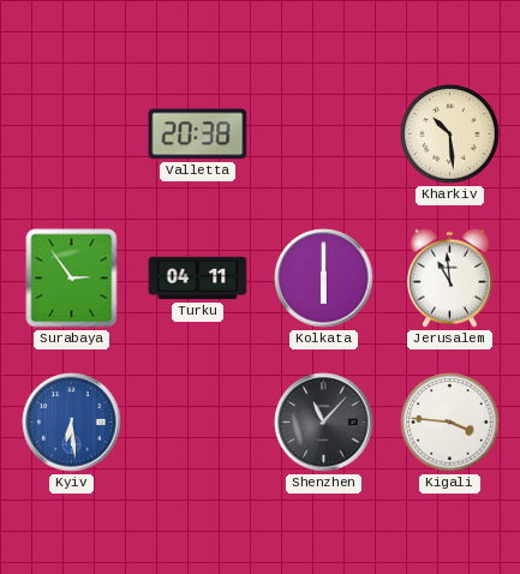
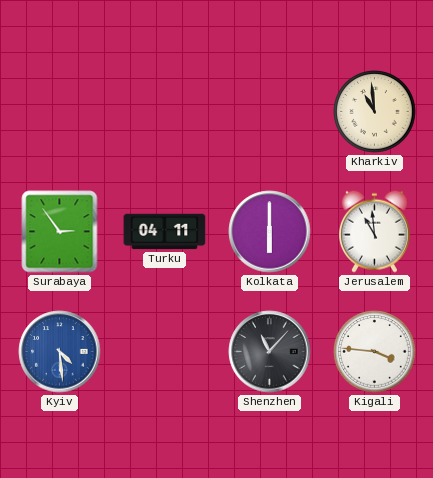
Valletta: 20:38 -> none
Kharkiv: 10:29 -> 10:59
Kyiv: 6:29 -> 4:29
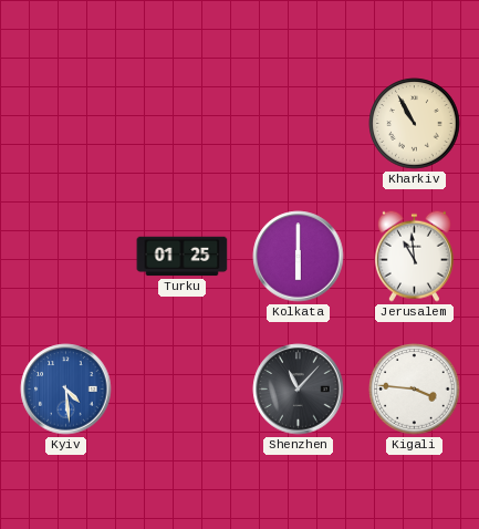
Kharkiv: 10:59 -> 10:55
Surabaya: 2:54 -> none
Turku: 04:11 -> 01:25
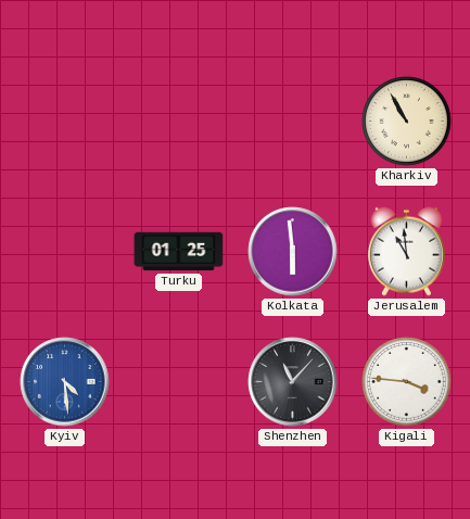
Kolkata: 6:00 -> 5:59
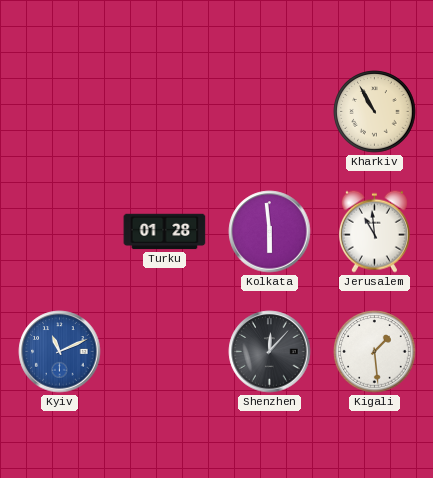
Turku: 01:25 -> 01:28
Kyiv: 4:29 -> 11:11
Shenzhen: 11:07 -> 12:07
Kigali: 3:46 -> 1:29
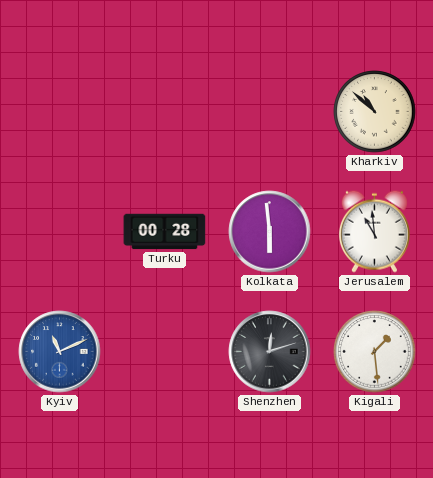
Kharkiv: 10:55 -> 10:52
Turku: 01:28 -> 00:28
Shenzhen: 12:07 -> 12:12
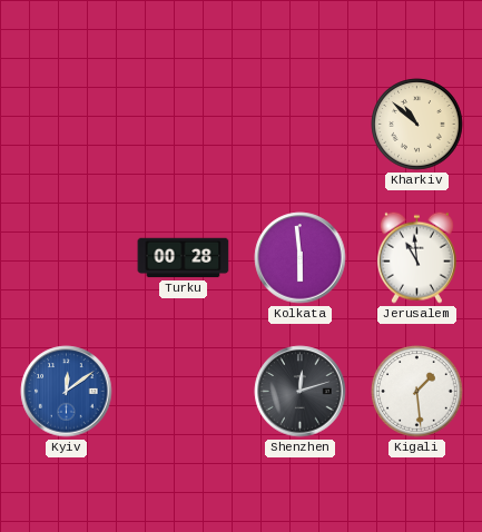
Kyiv: 11:11 -> 12:09
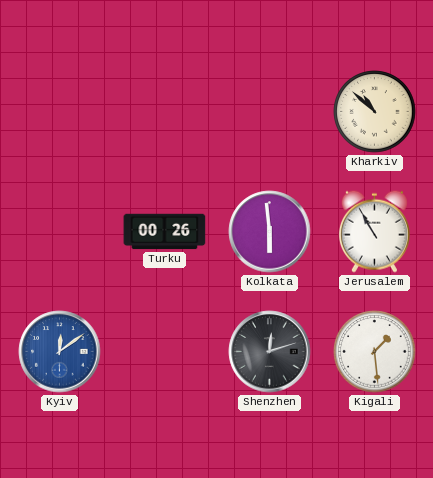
Turku: 00:28 -> 00:26
Jerusalem: 10:59 -> 10:55
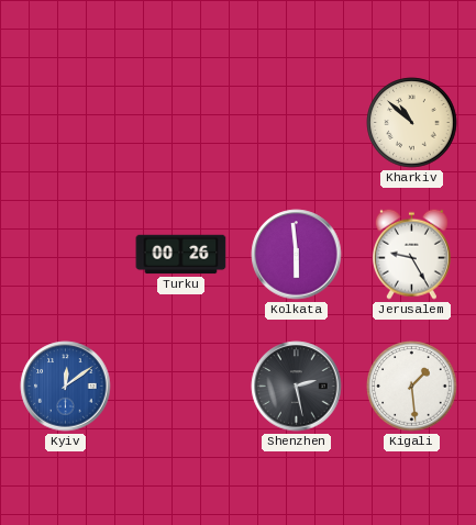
Jerusalem: 10:55 -> 9:25
Shenzhen: 12:12 -> 2:28
